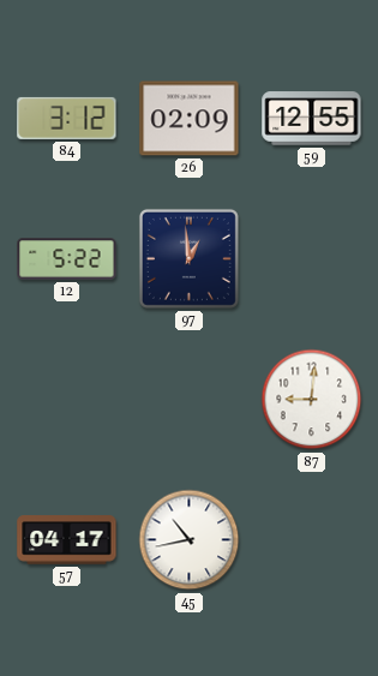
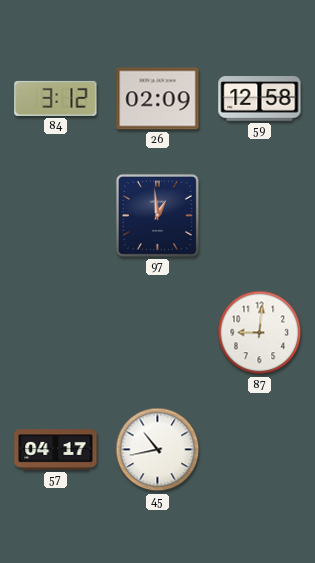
59: 12:55 -> 12:58
12: 5:22 -> none
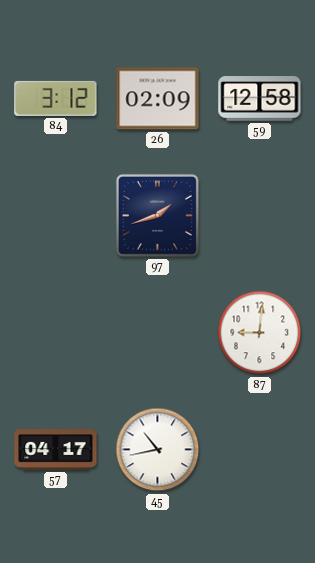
97: 12:59 -> 1:42
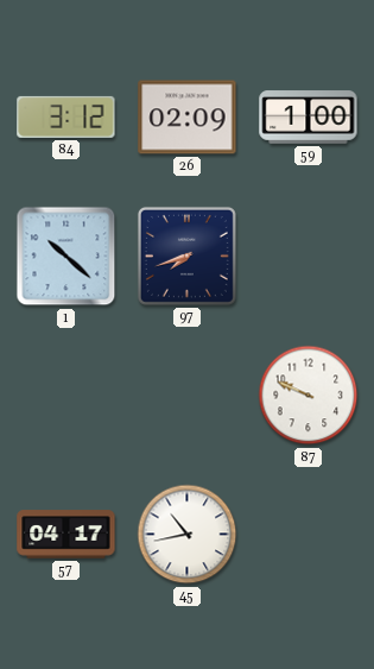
59: 12:58 -> 1:00
1: none -> 10:22
97: 1:42 -> 7:42
87: 9:01 -> 9:49
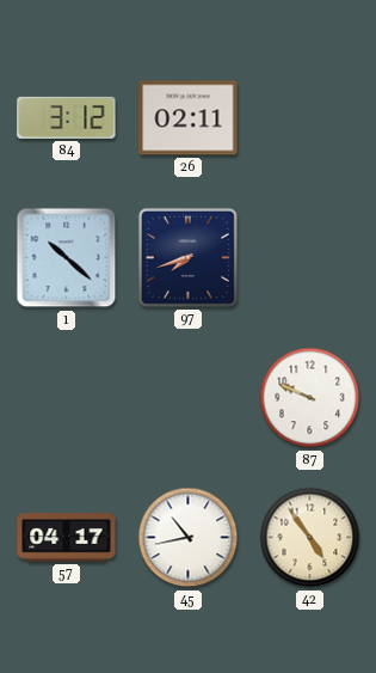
26: 02:09 -> 02:11
59: 1:00 -> none
42: none -> 4:54
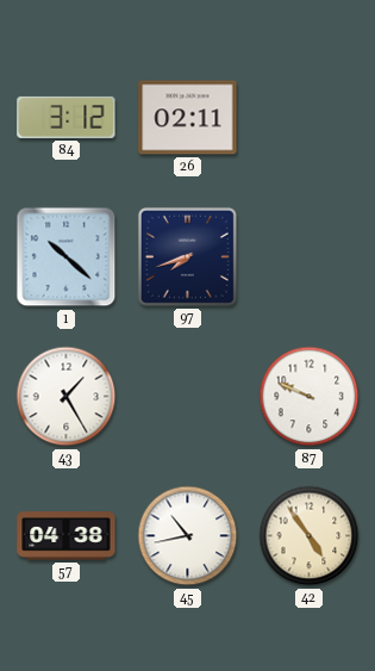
43: none -> 1:25
57: 04:17 -> 04:38
